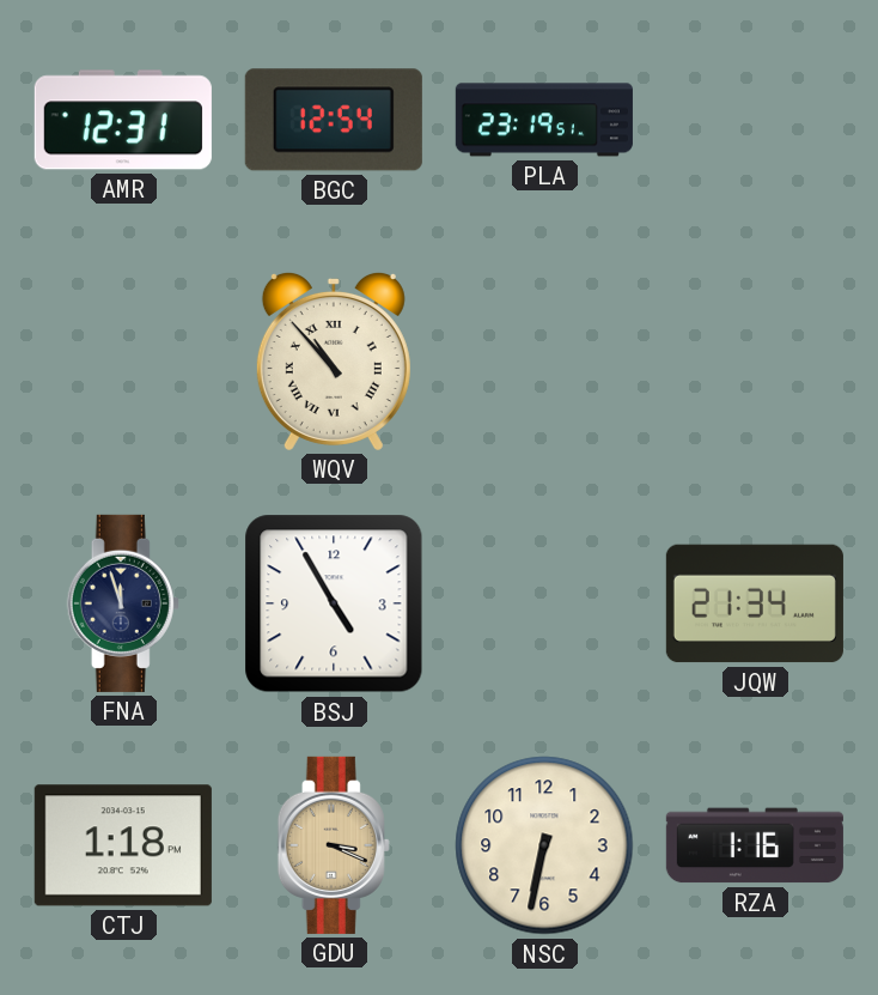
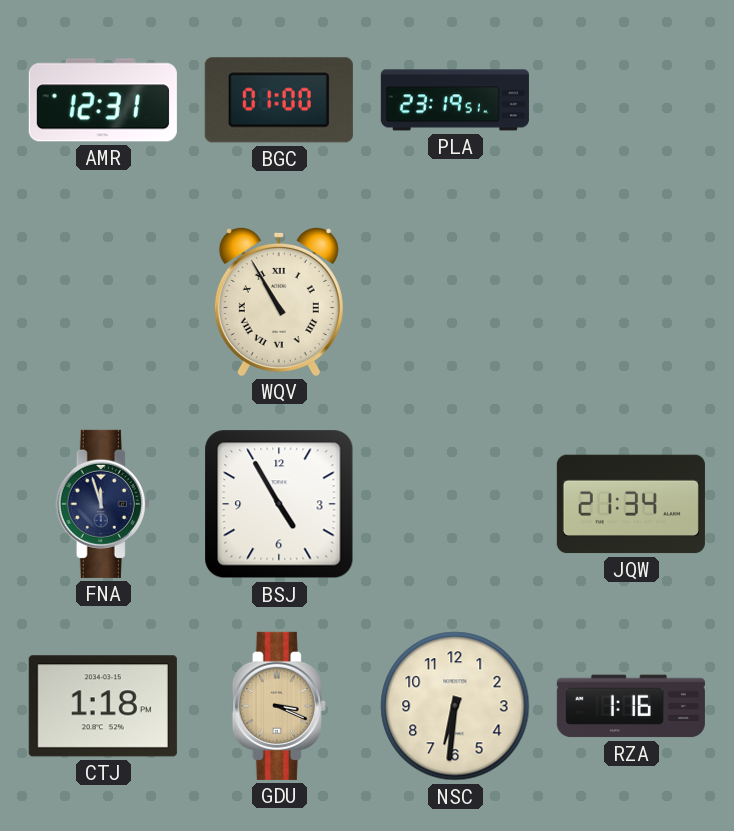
BGC: 12:54 -> 01:00
WQV: 10:53 -> 10:55
NSC: 6:32 -> 6:31
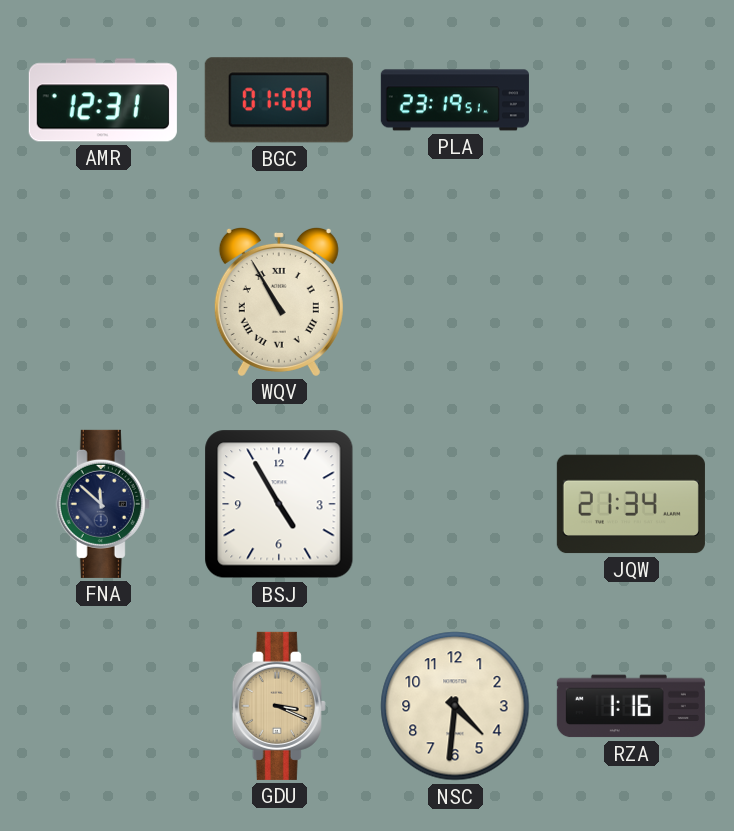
FNA: 11:57 -> 11:52
CTJ: 1:18 -> none
NSC: 6:31 -> 4:31
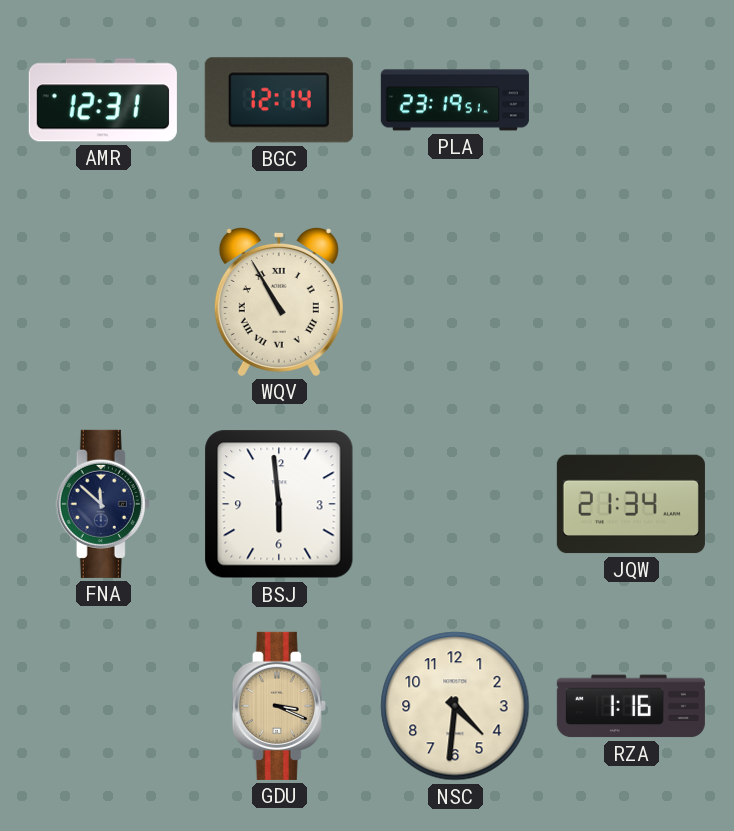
BGC: 01:00 -> 12:14
BSJ: 4:55 -> 5:59
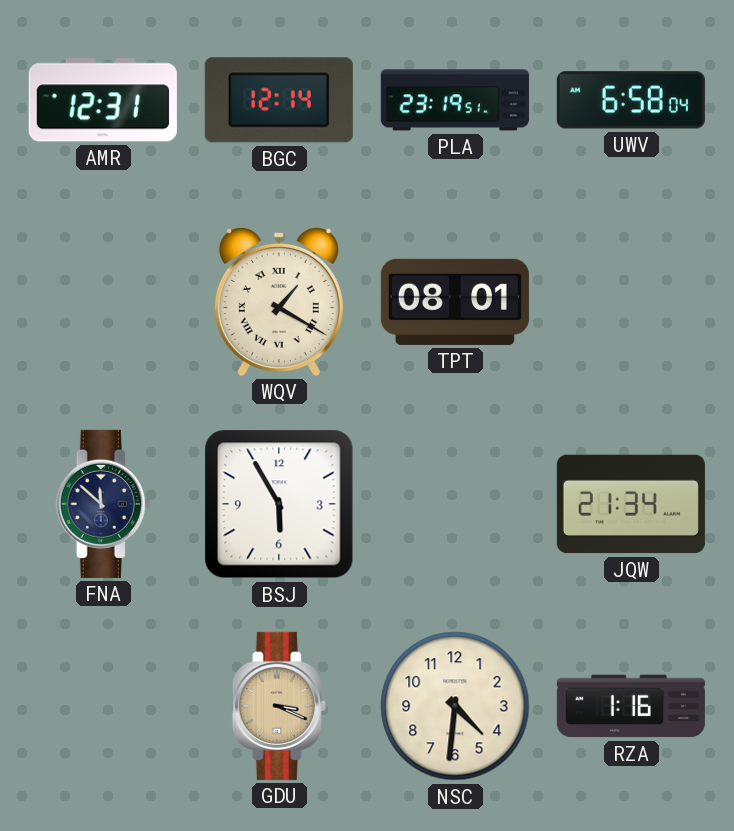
UWV: none -> 6:58
WQV: 10:55 -> 1:20
TPT: none -> 08:01
BSJ: 5:59 -> 5:55
